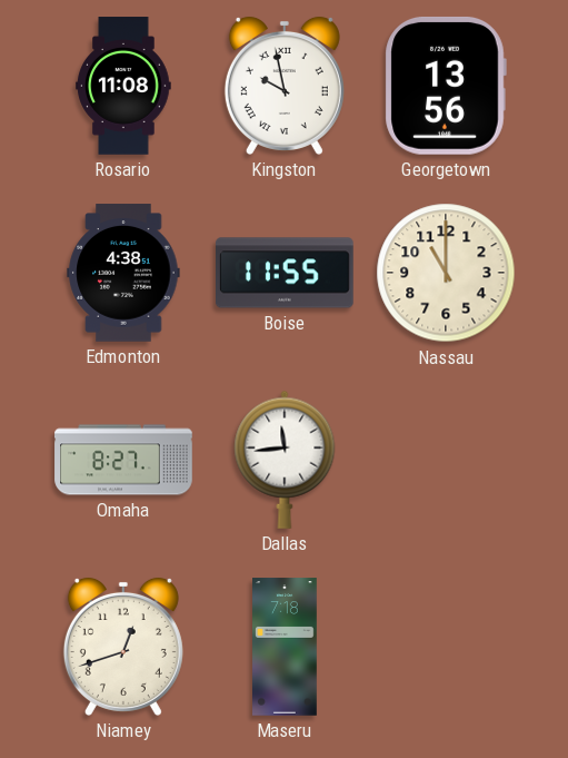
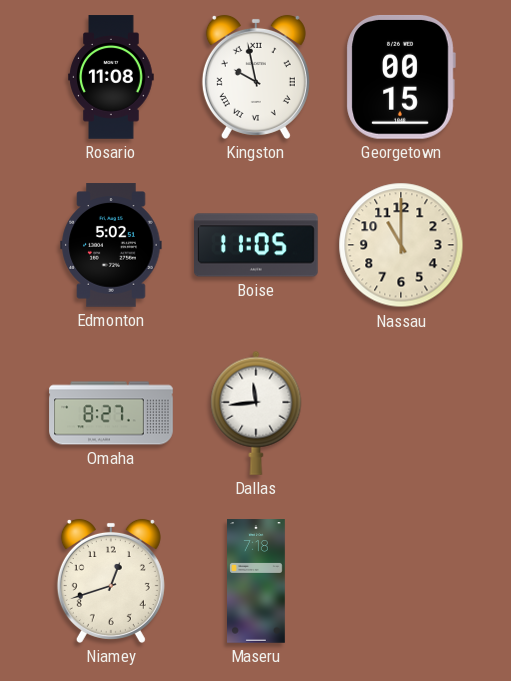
Georgetown: 13:56 -> 00:15
Edmonton: 4:38 -> 5:02
Boise: 11:55 -> 11:05
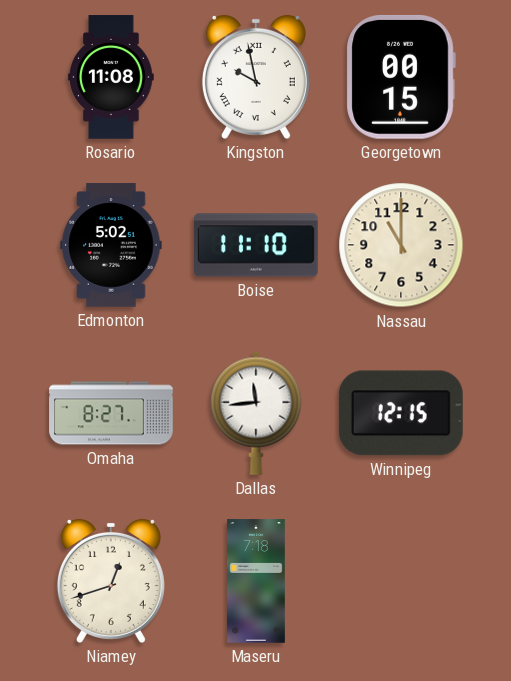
Boise: 11:05 -> 11:10
Winnipeg: none -> 12:15
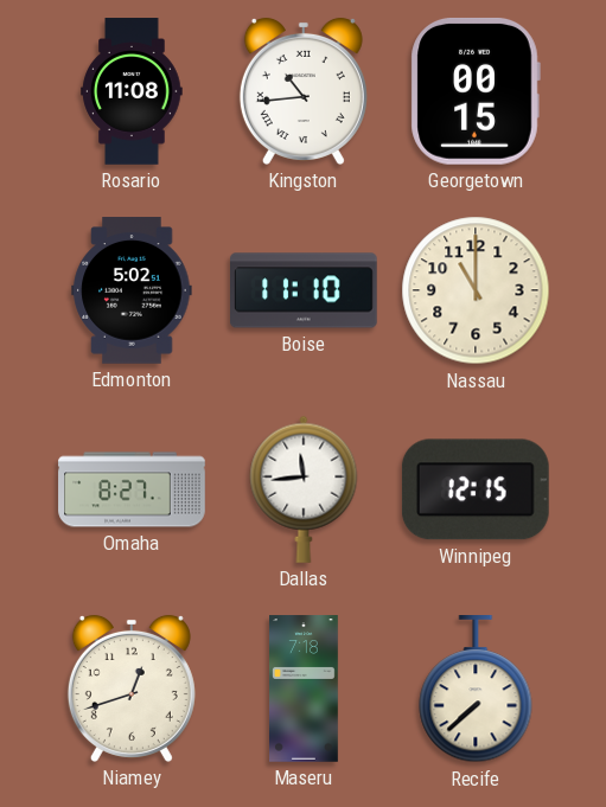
Kingston: 9:58 -> 10:44
Recife: none -> 7:38
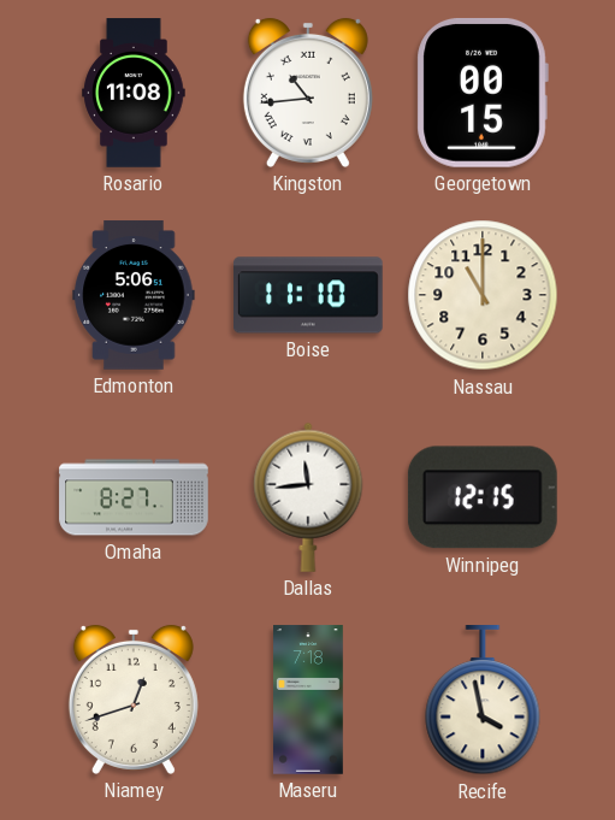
Edmonton: 5:02 -> 5:06
Recife: 7:38 -> 3:58
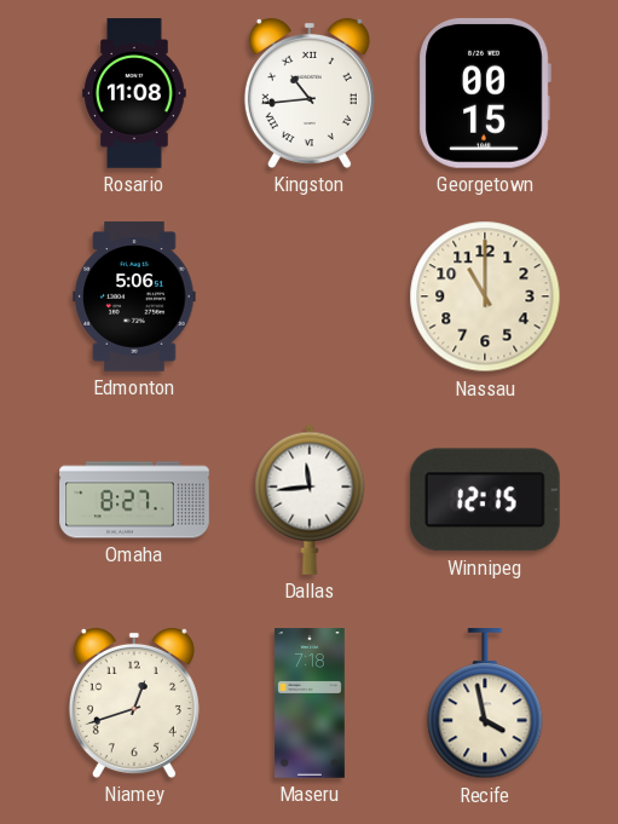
Boise: 11:10 -> none
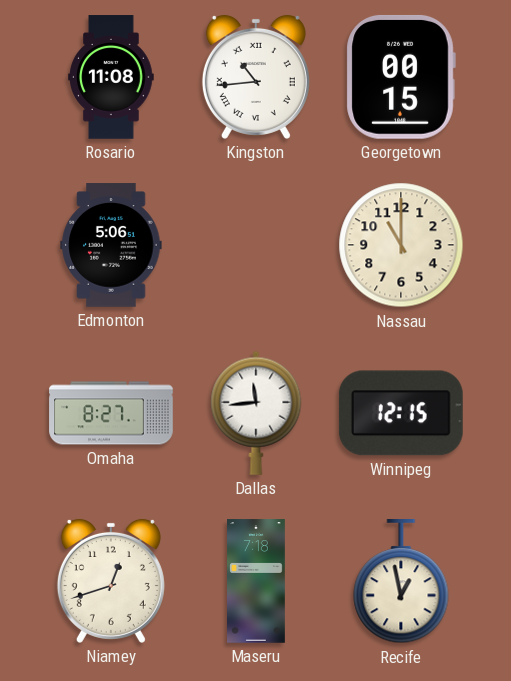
Recife: 3:58 -> 12:58
